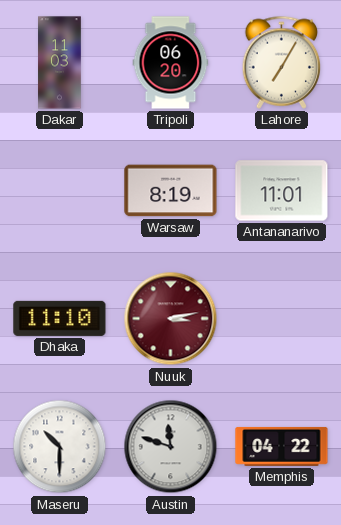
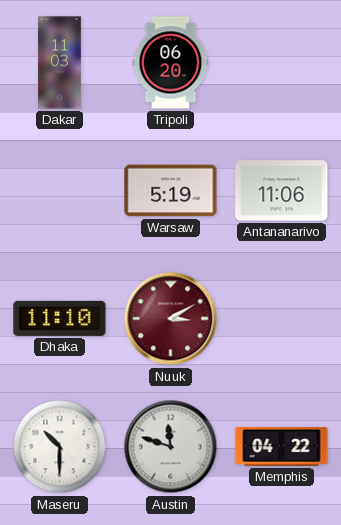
Lahore: 7:05 -> none
Warsaw: 8:19 -> 5:19
Antananarivo: 11:01 -> 11:06
Nuuk: 3:13 -> 3:10
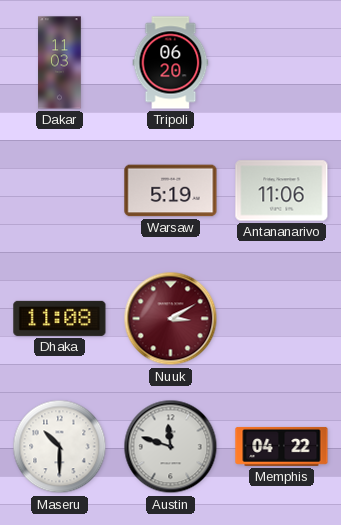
Dhaka: 11:10 -> 11:08
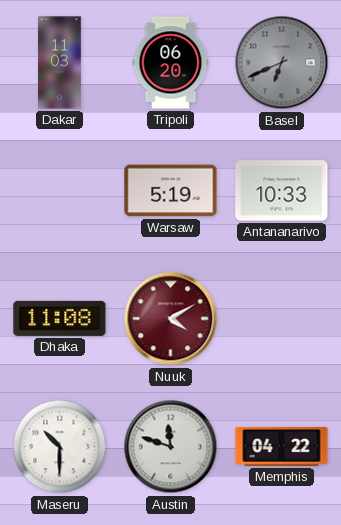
Basel: none -> 6:41
Antananarivo: 11:06 -> 10:33
Nuuk: 3:10 -> 4:10
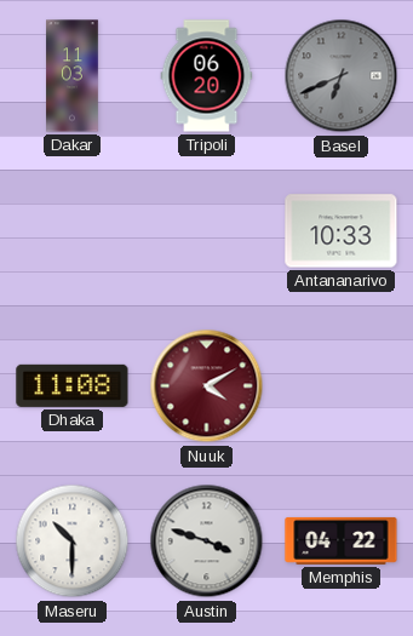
Warsaw: 5:19 -> none
Austin: 11:48 -> 3:48
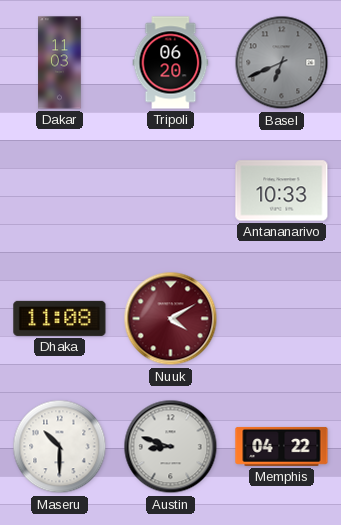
Austin: 3:48 -> 8:48
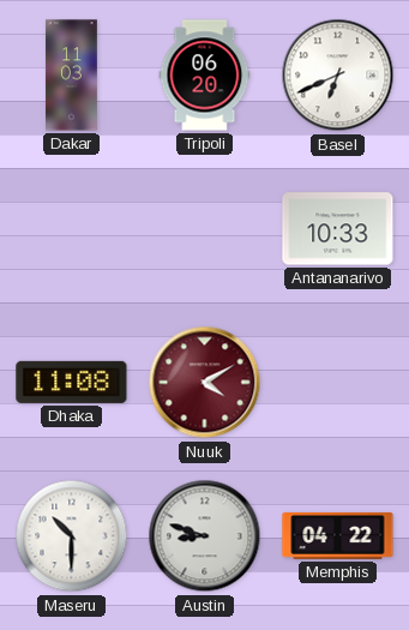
Basel dial: grey -> white
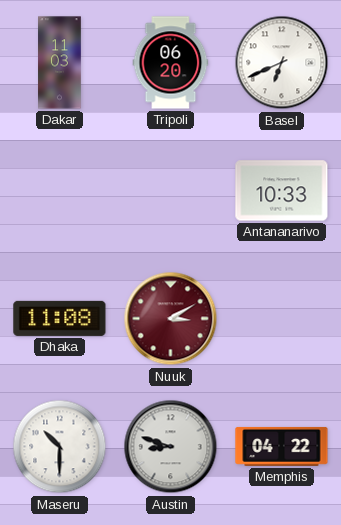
Nuuk: 4:10 -> 3:10
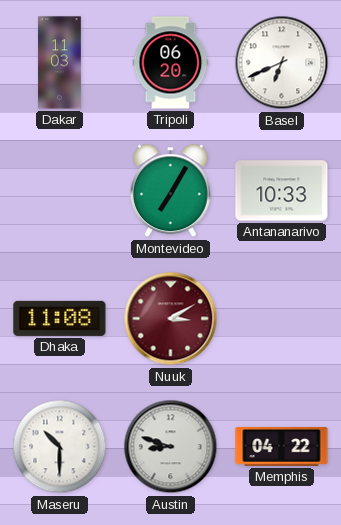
Montevideo: none -> 7:05
